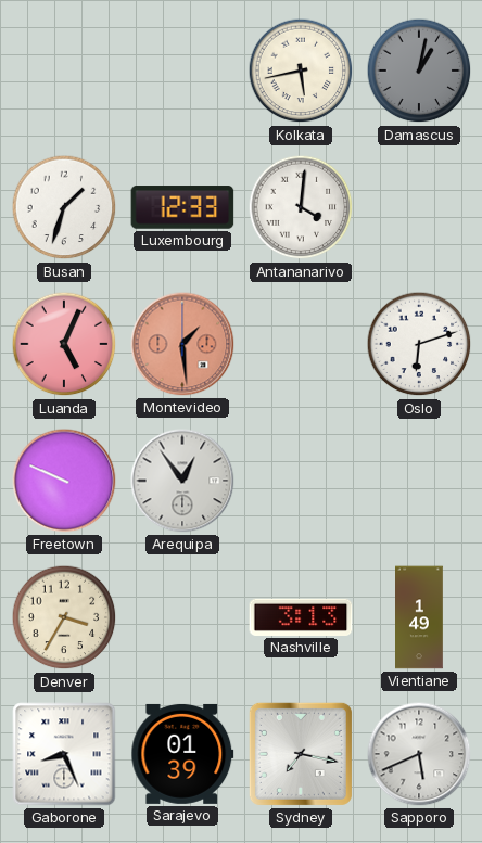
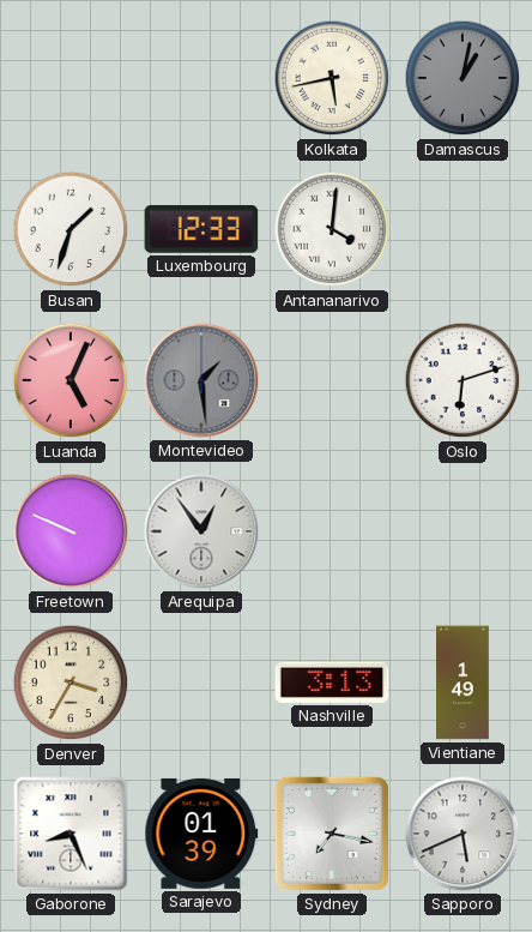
Montevideo dial: salmon -> grey
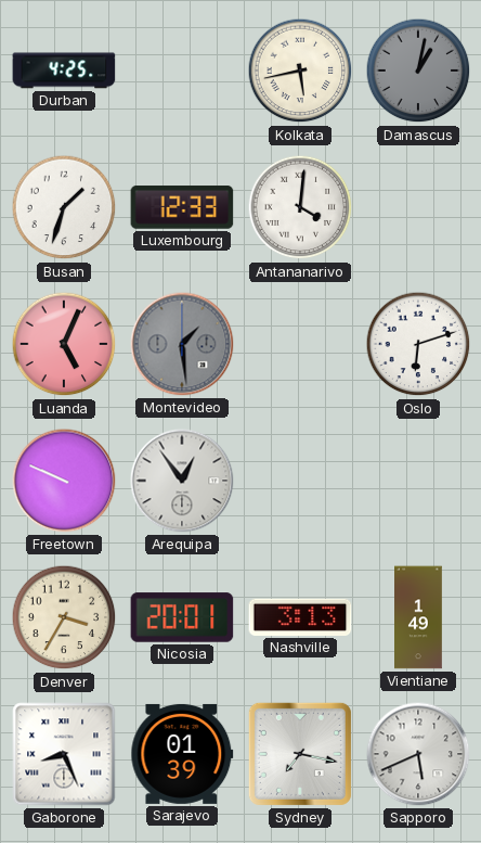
Durban: none -> 4:25
Nicosia: none -> 20:01
